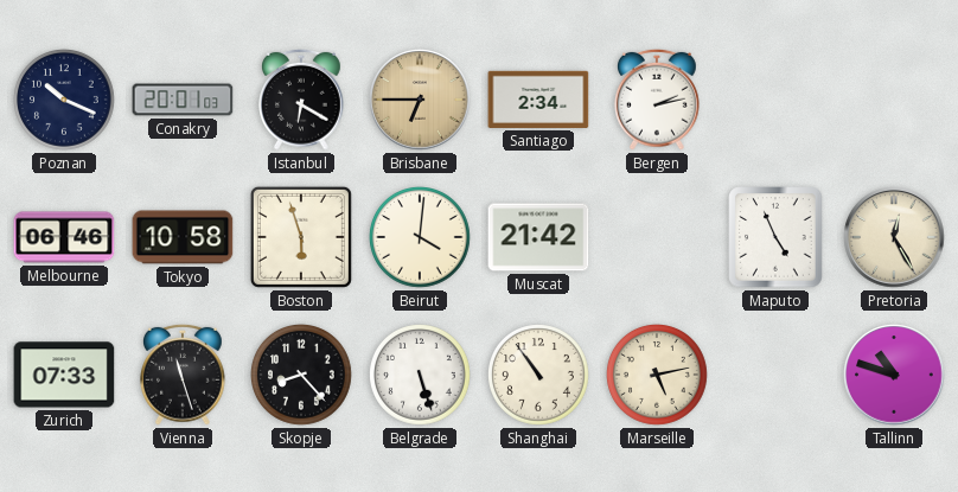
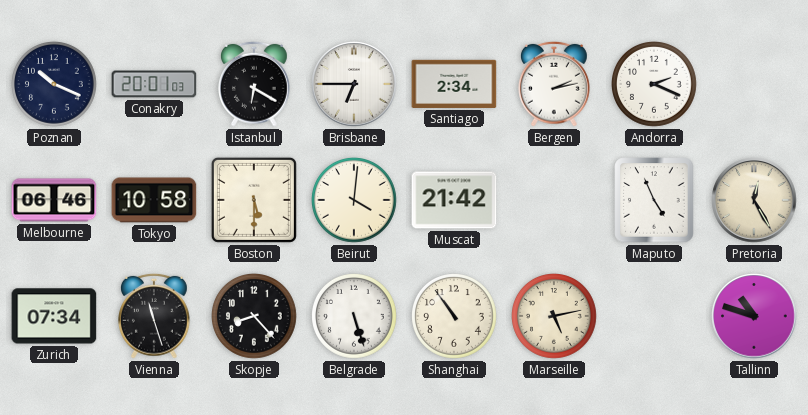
Brisbane dial: champagne -> white
Andorra: none -> 2:19
Boston: 5:57 -> 5:30
Zurich: 07:33 -> 07:34
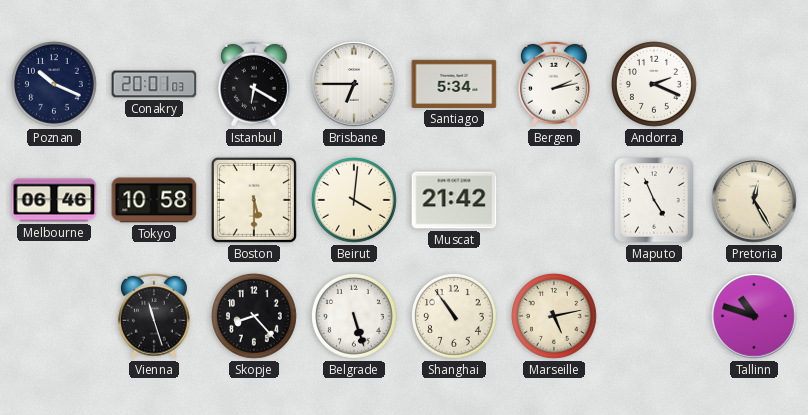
Santiago: 2:34 -> 5:34
Zurich: 07:34 -> none
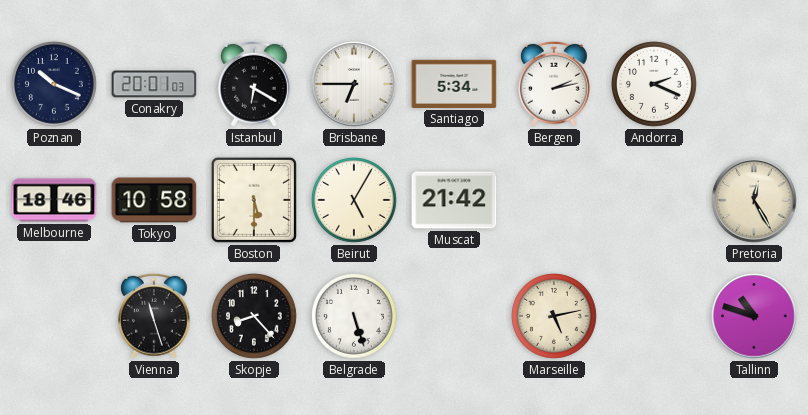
Melbourne: 06:46 -> 18:46
Beirut: 4:01 -> 5:05
Maputo: 4:56 -> none
Shanghai: 10:54 -> none
